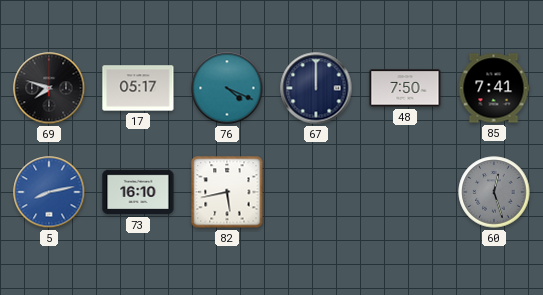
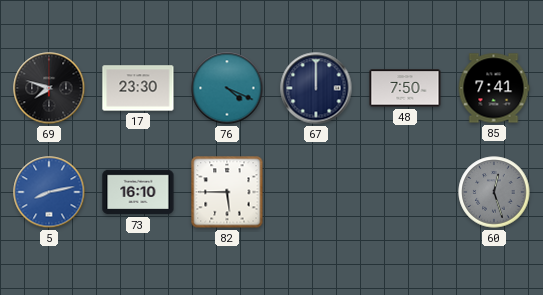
17: 05:17 -> 23:30
82: 5:43 -> 5:45
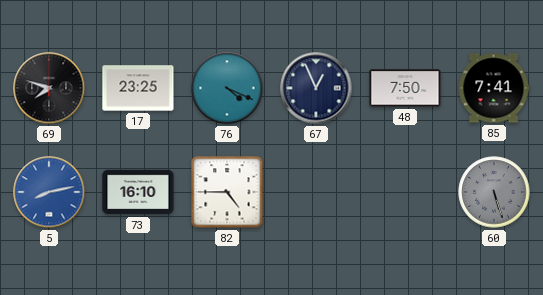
17: 23:30 -> 23:25
67: 12:00 -> 12:56
82: 5:45 -> 4:45
60: 12:27 -> 5:27
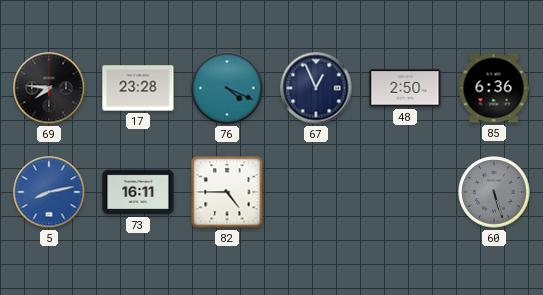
69: 7:48 -> 7:46
17: 23:25 -> 23:28
48: 7:50 -> 2:50
85: 7:41 -> 6:36
73: 16:10 -> 16:11
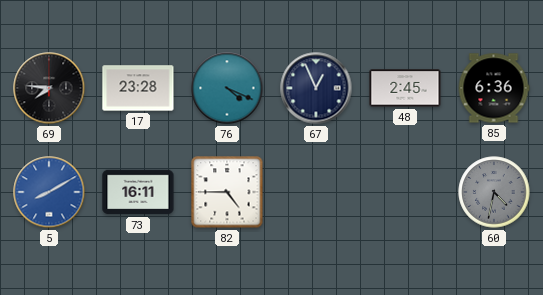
48: 2:50 -> 2:45
5: 8:13 -> 8:10
60: 5:27 -> 4:32
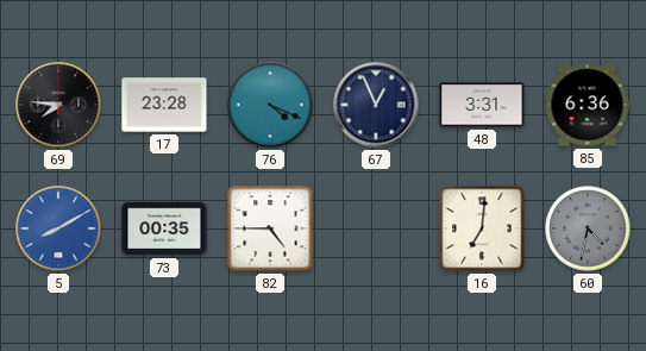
48: 2:45 -> 3:31
73: 16:11 -> 00:35
16: none -> 7:01
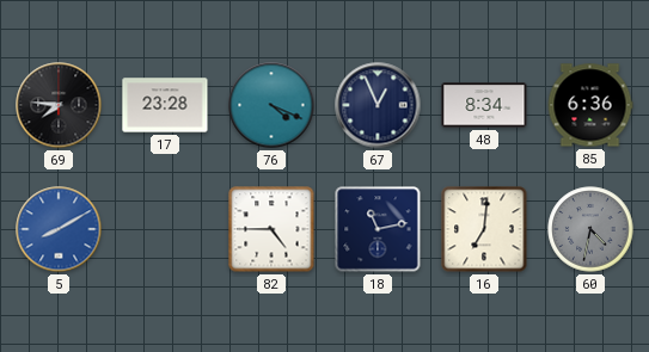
48: 3:31 -> 8:34
73: 00:35 -> none
18: none -> 11:13
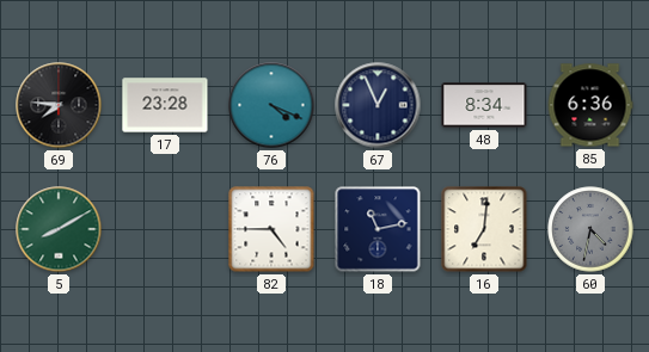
5 dial: blue -> green
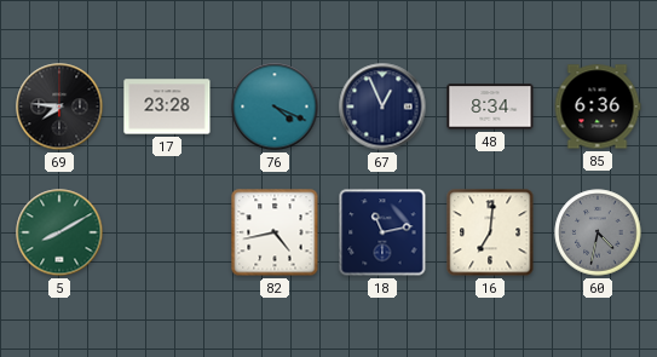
82: 4:45 -> 4:43
